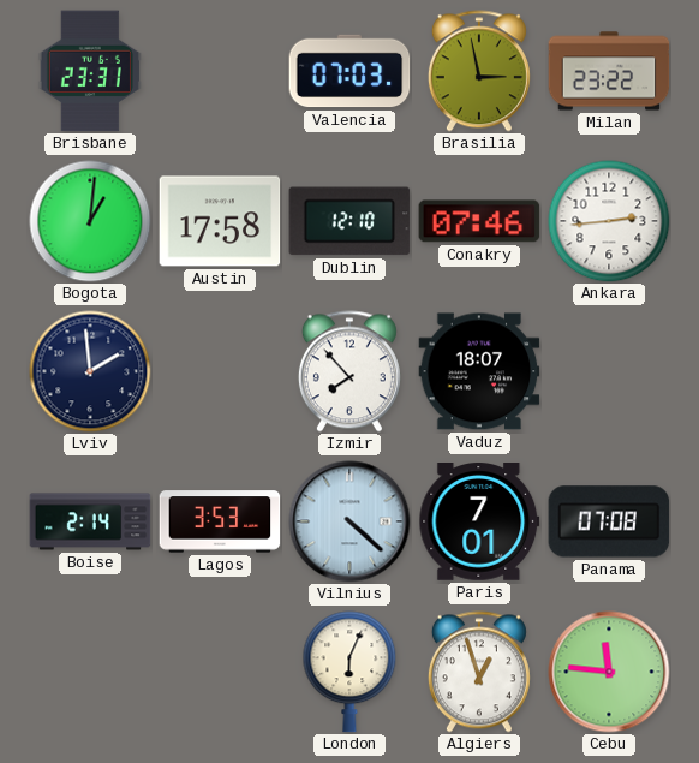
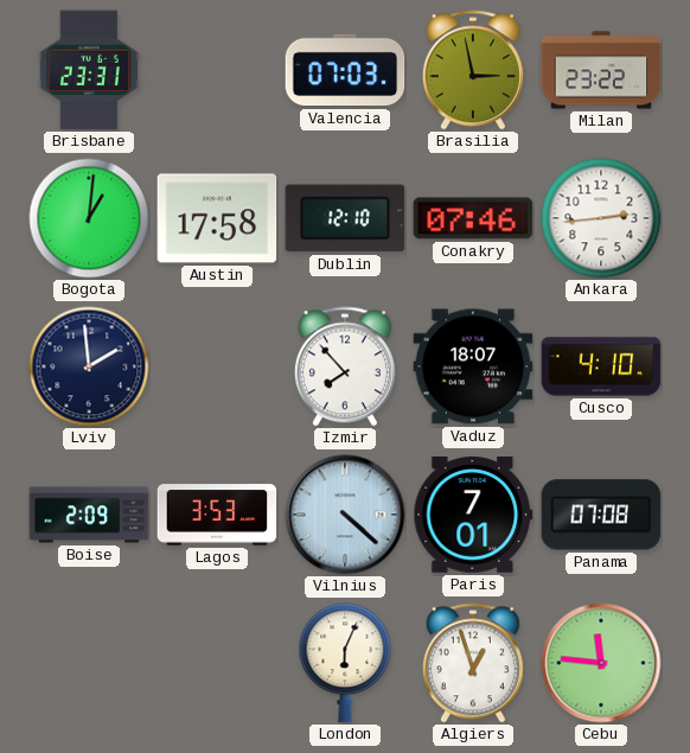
Cusco: none -> 4:10
Boise: 2:14 -> 2:09
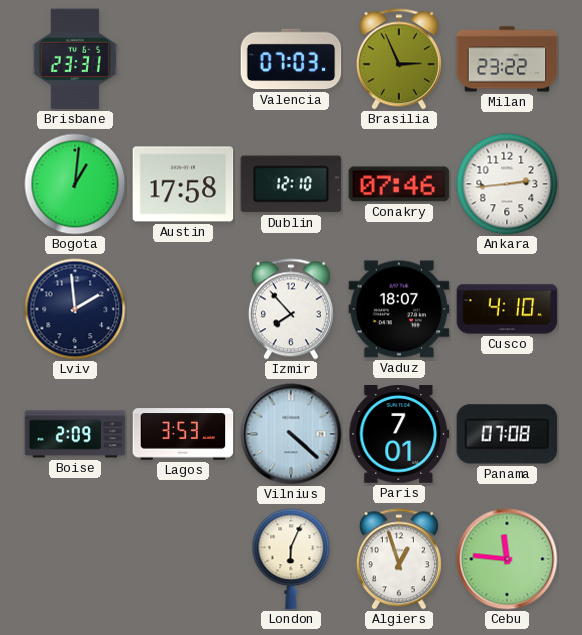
Brasilia: 2:58 -> 2:56
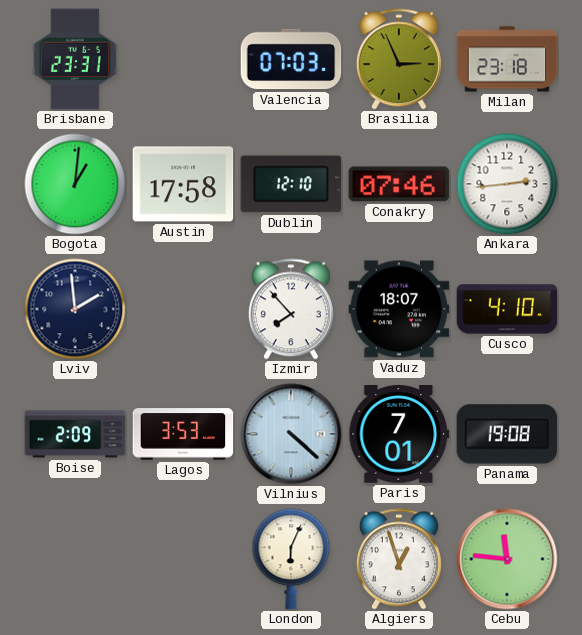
Milan: 23:22 -> 23:18
Panama: 07:08 -> 19:08
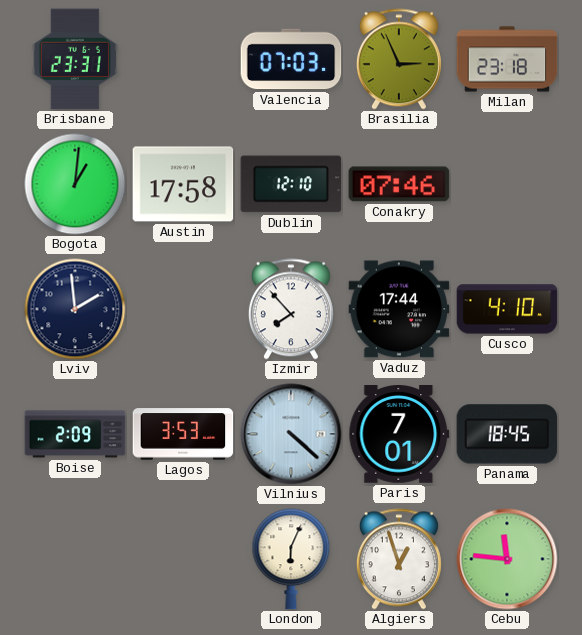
Ankara: 2:44 -> none
Vaduz: 18:07 -> 17:44
Panama: 19:08 -> 18:45
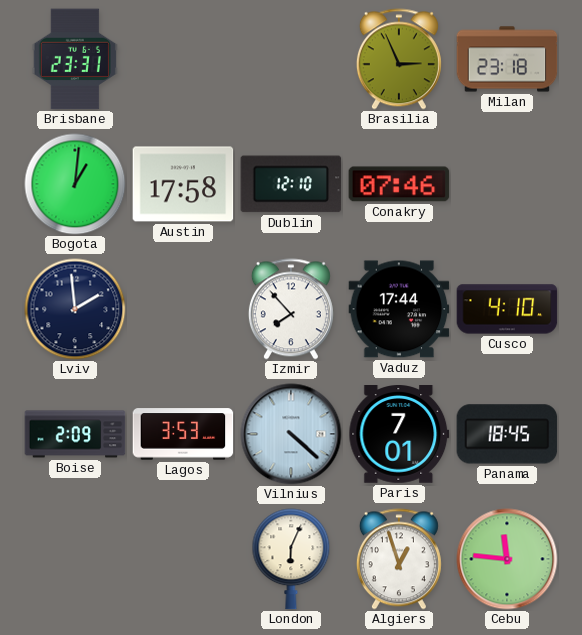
Valencia: 07:03 -> none
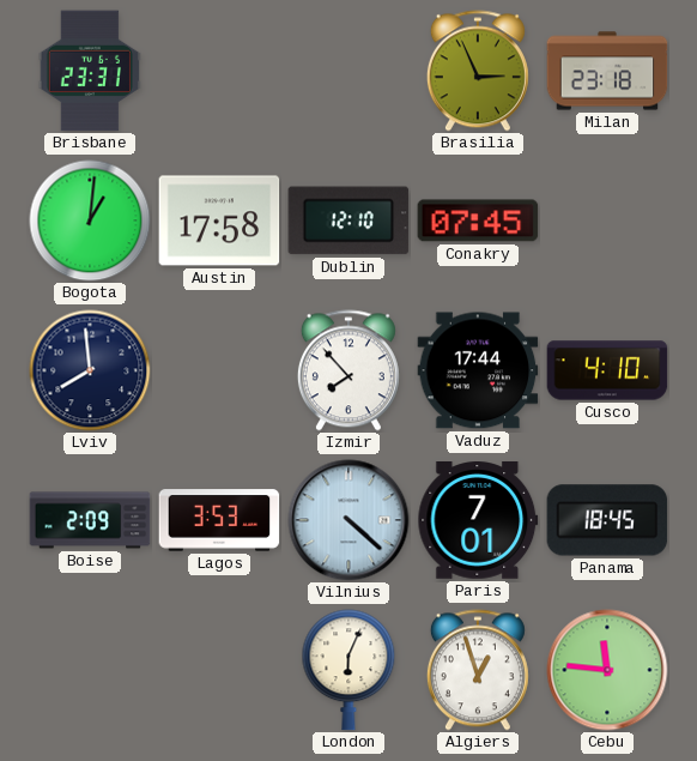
Conakry: 07:46 -> 07:45
Lviv: 1:59 -> 7:59
